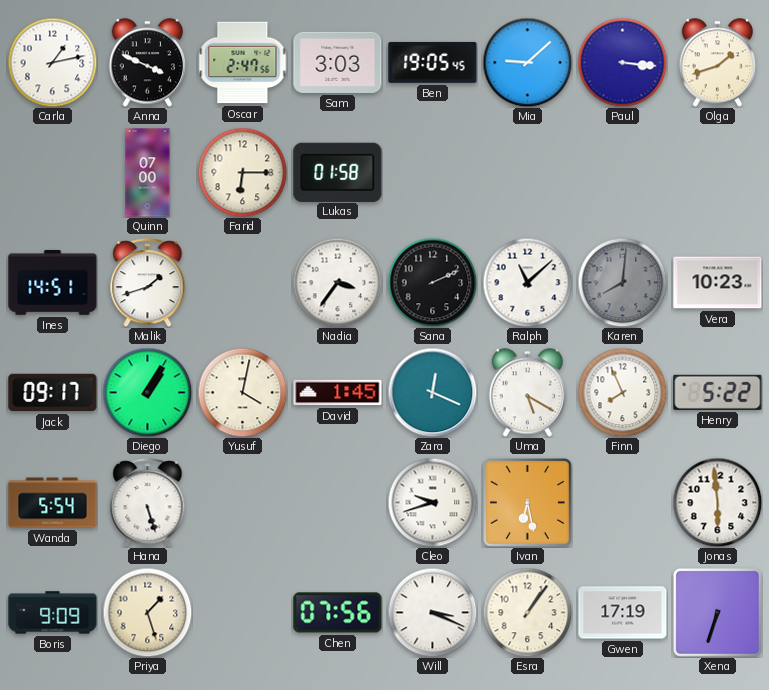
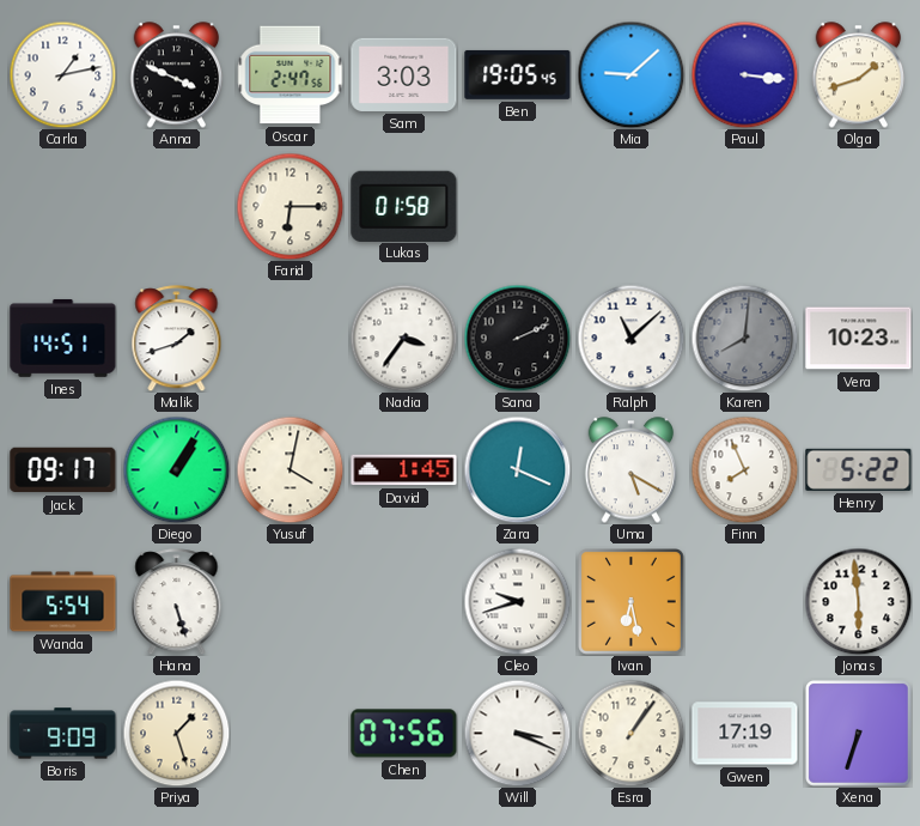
Quinn: 07:00 -> none
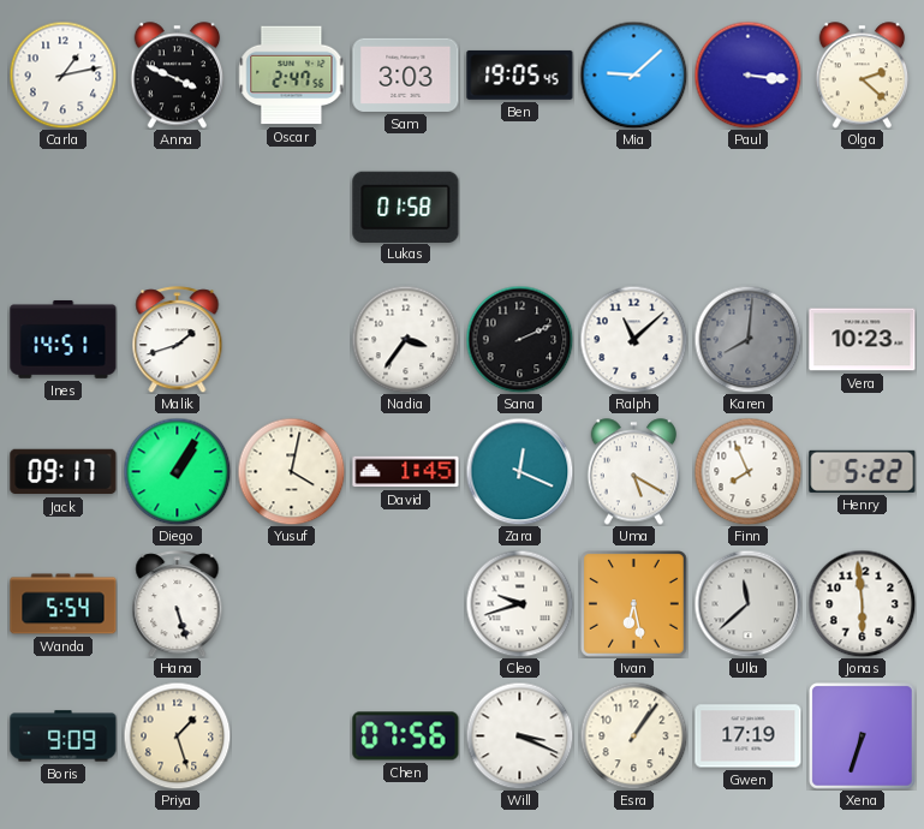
Olga: 1:42 -> 2:22
Farid: 6:15 -> none
Ulla: none -> 11:38
